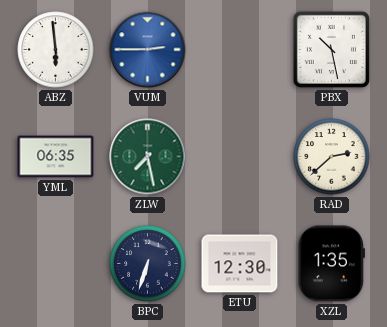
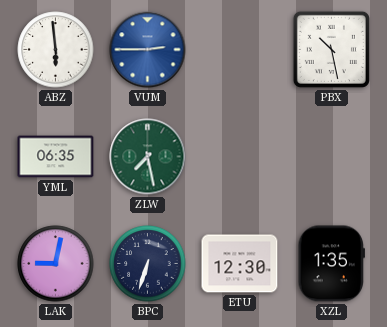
RAD: 2:38 -> none
LAK: none -> 9:02
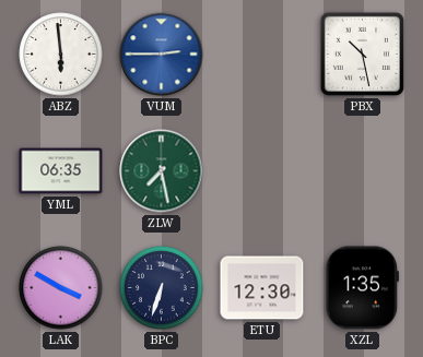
LAK: 9:02 -> 3:50
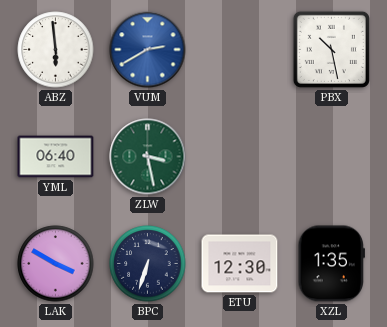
VUM: 2:45 -> 2:40
YML: 06:35 -> 06:40
ZLW: 7:28 -> 3:28
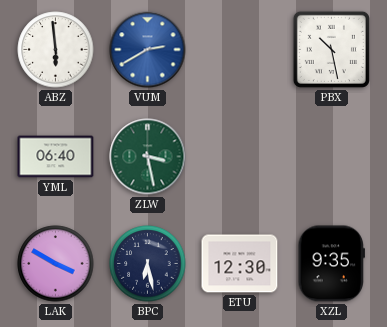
BPC: 6:33 -> 6:28
XZL: 1:35 -> 9:35
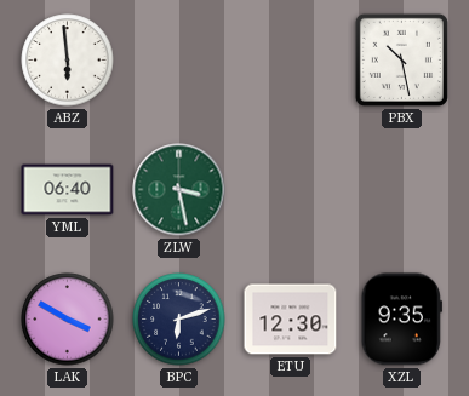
VUM: 2:40 -> none
BPC: 6:28 -> 6:12
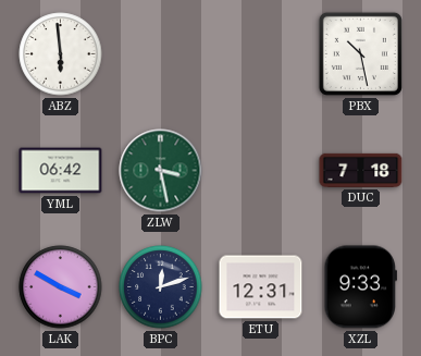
YML: 06:40 -> 06:42
DUC: none -> 7:18
BPC: 6:12 -> 12:12
ETU: 12:30 -> 12:31
XZL: 9:35 -> 9:33
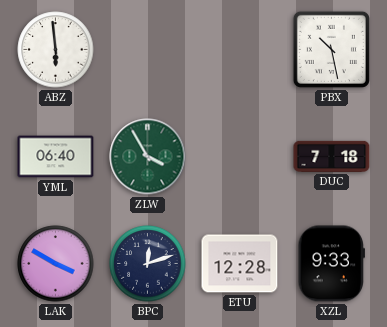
YML: 06:42 -> 06:40
ZLW: 3:28 -> 3:55
ETU: 12:31 -> 12:28
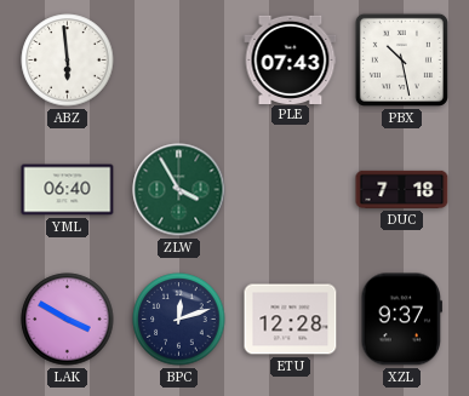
PLE: none -> 07:43
XZL: 9:33 -> 9:37
